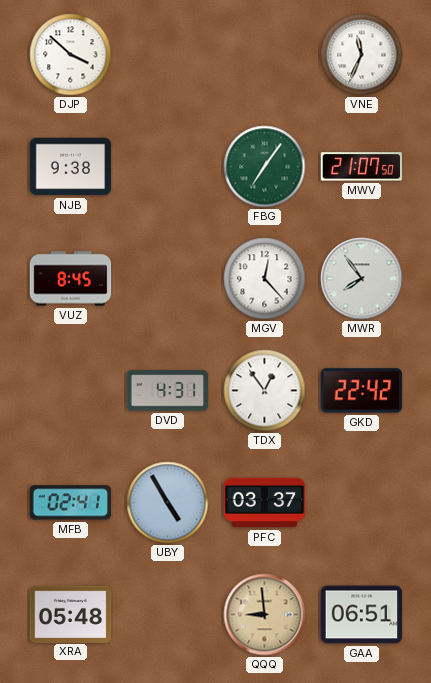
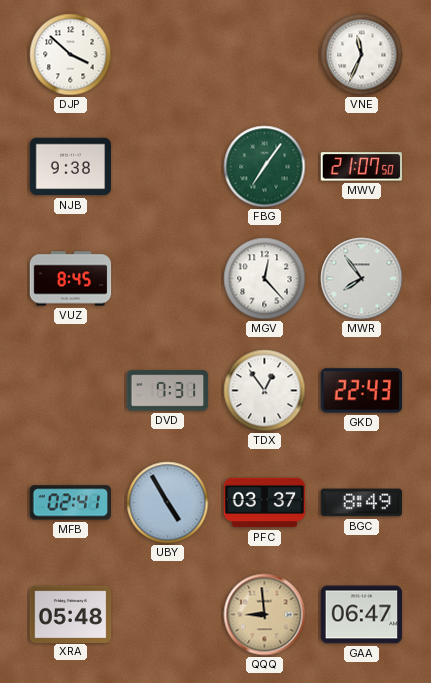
DVD: 4:31 -> 7:31
GKD: 22:42 -> 22:43
BGC: none -> 8:49
GAA: 06:51 -> 06:47
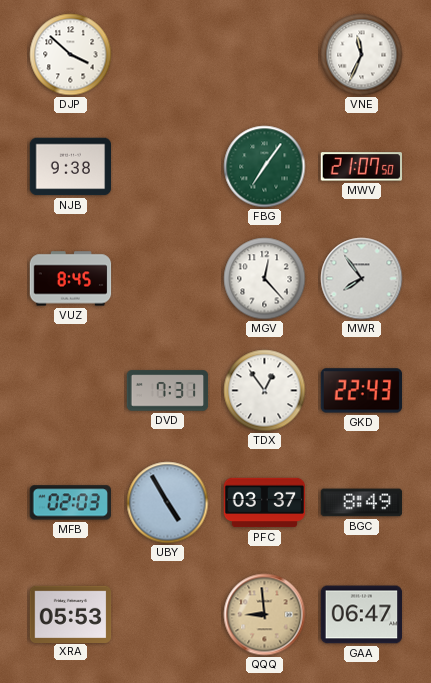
MFB: 02:41 -> 02:03
XRA: 05:48 -> 05:53
